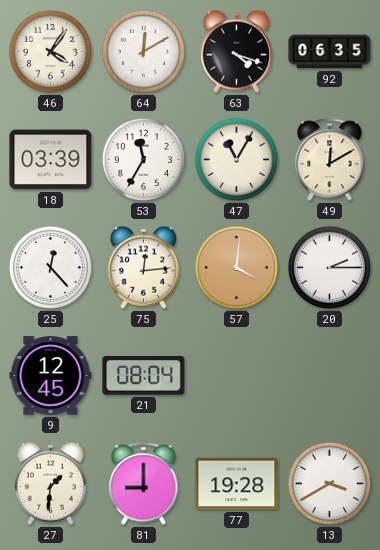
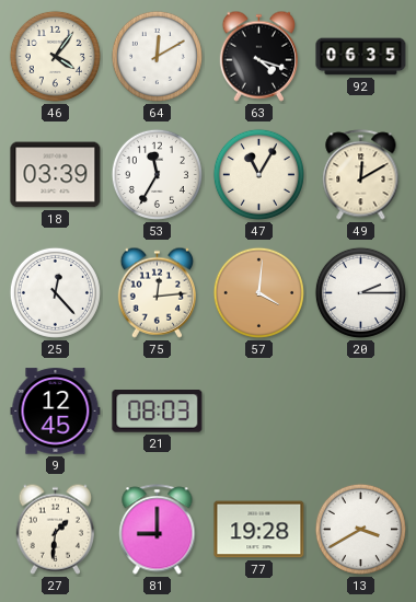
21: 08:04 -> 08:03
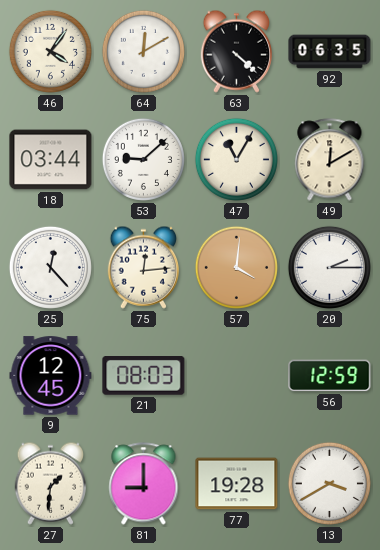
63: 4:18 -> 4:22
18: 03:39 -> 03:44
53: 11:35 -> 9:08
56: none -> 12:59
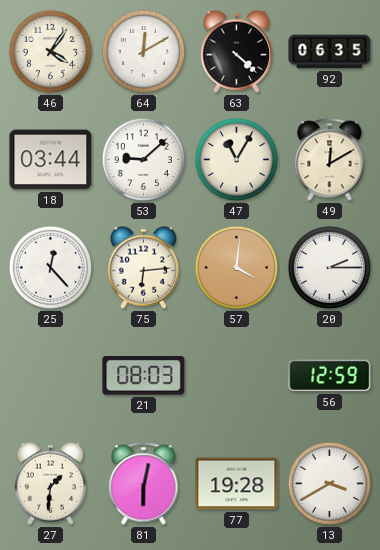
75: 12:14 -> 6:14
9: 12:45 -> none
81: 9:00 -> 6:02
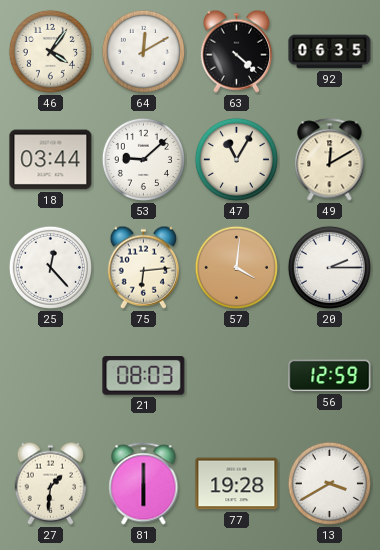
81: 6:02 -> 6:00
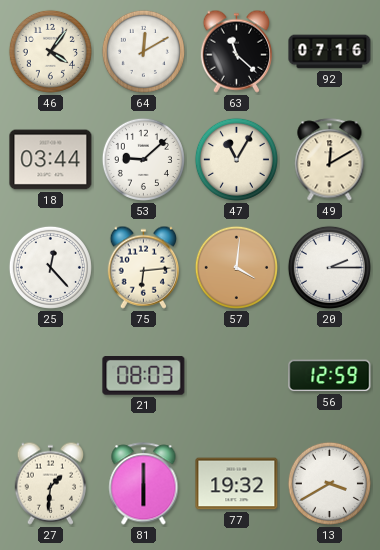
63: 4:22 -> 11:22
92: 06:35 -> 07:16
77: 19:28 -> 19:32
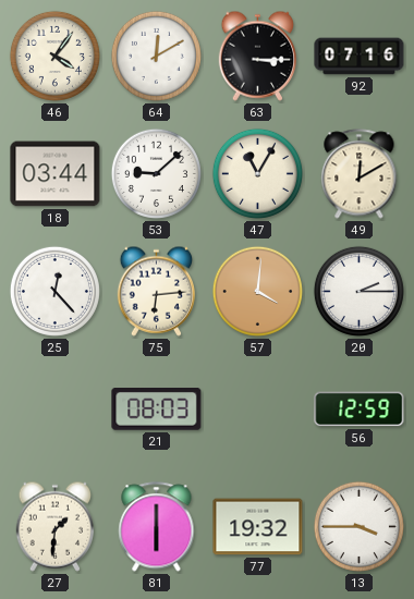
63: 11:22 -> 3:15
13: 3:40 -> 3:45
